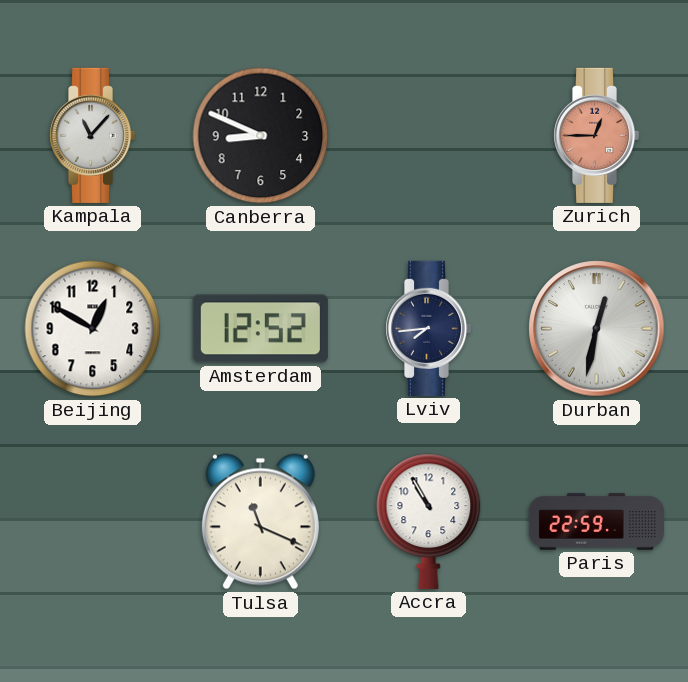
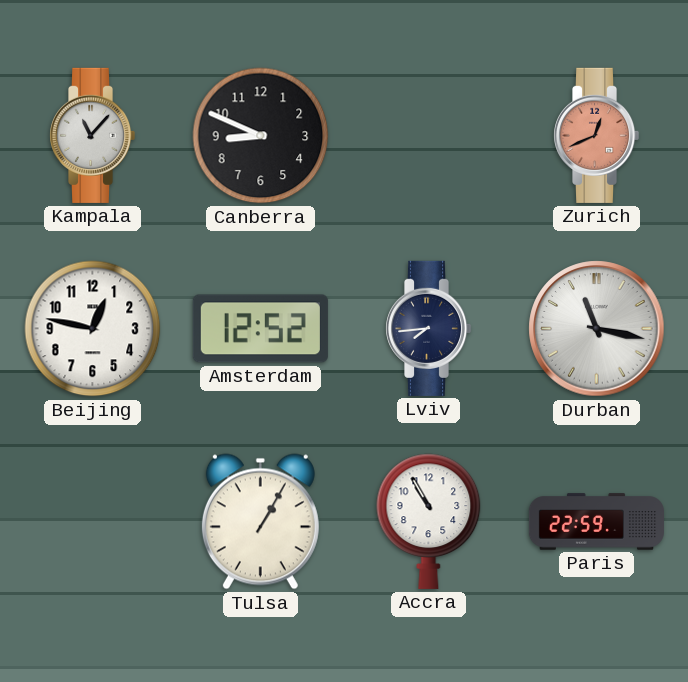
Zurich: 12:45 -> 12:41
Beijing: 12:50 -> 12:47
Durban: 12:32 -> 11:17
Tulsa: 11:19 -> 1:05
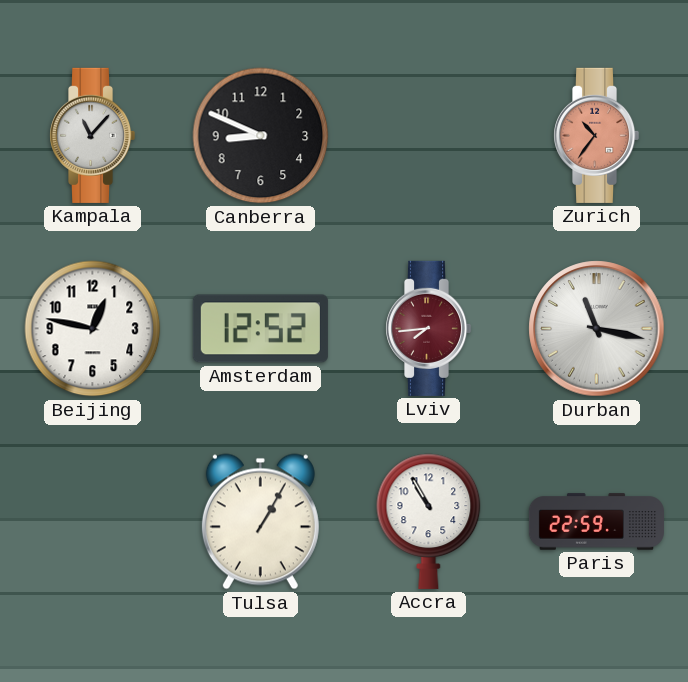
Zurich: 12:41 -> 10:36
Lviv dial: navy -> burgundy
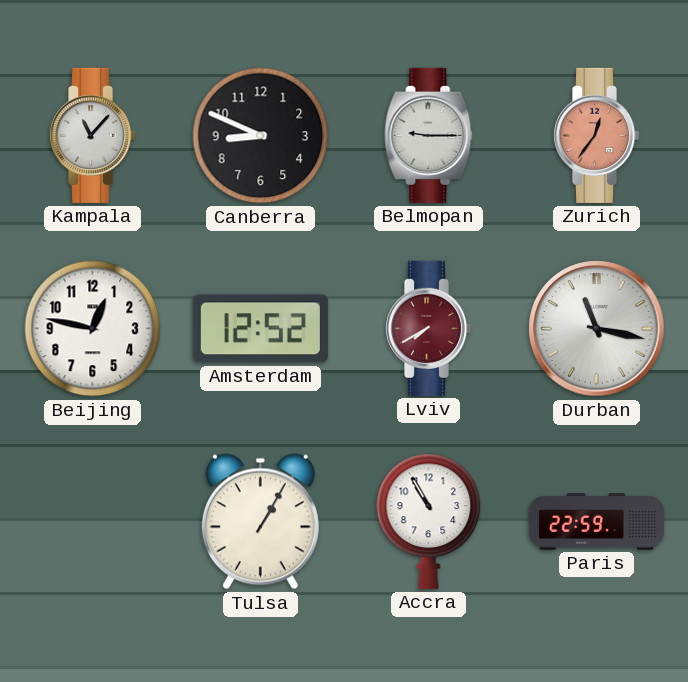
Belmopan: none -> 9:15
Zurich: 10:36 -> 12:36
Lviv: 7:44 -> 7:40
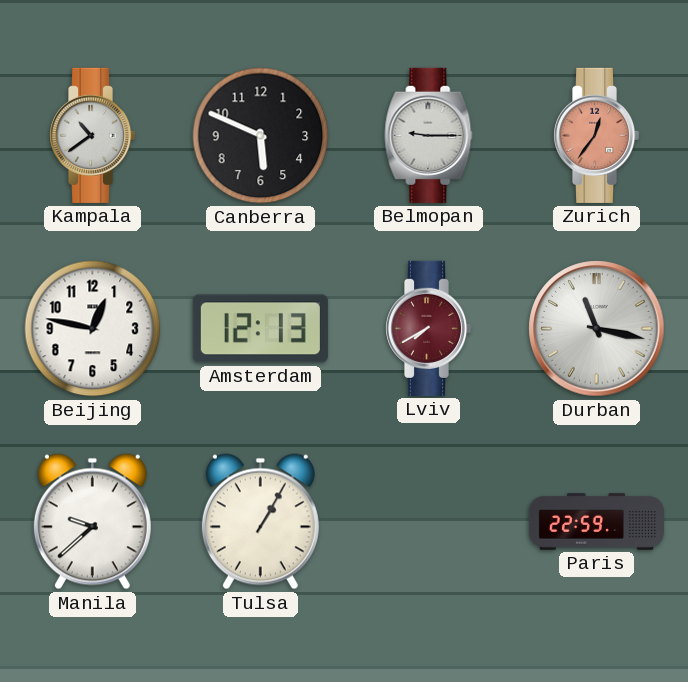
Kampala: 11:07 -> 10:39
Canberra: 8:49 -> 5:49
Amsterdam: 12:52 -> 12:13
Manila: none -> 9:38
Accra: 10:55 -> none
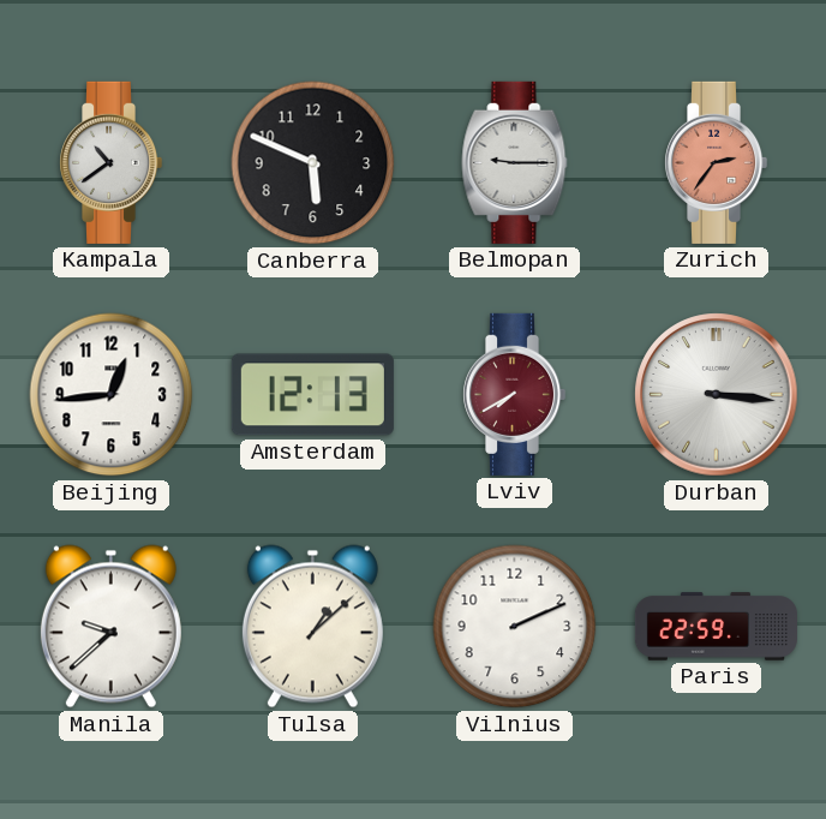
Zurich: 12:36 -> 2:36
Beijing: 12:47 -> 12:44
Durban: 11:17 -> 3:16
Tulsa: 1:05 -> 1:08
Vilnius: none -> 2:11
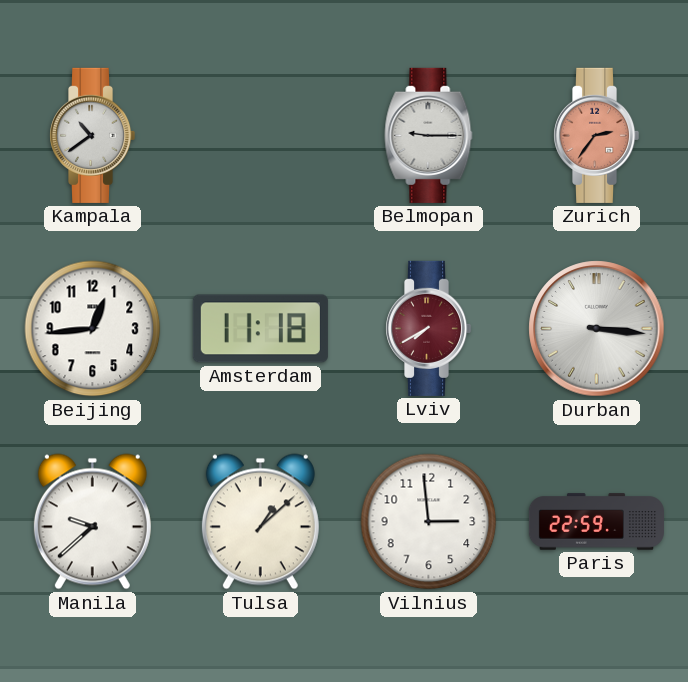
Canberra: 5:49 -> none
Amsterdam: 12:13 -> 11:18
Vilnius: 2:11 -> 2:59
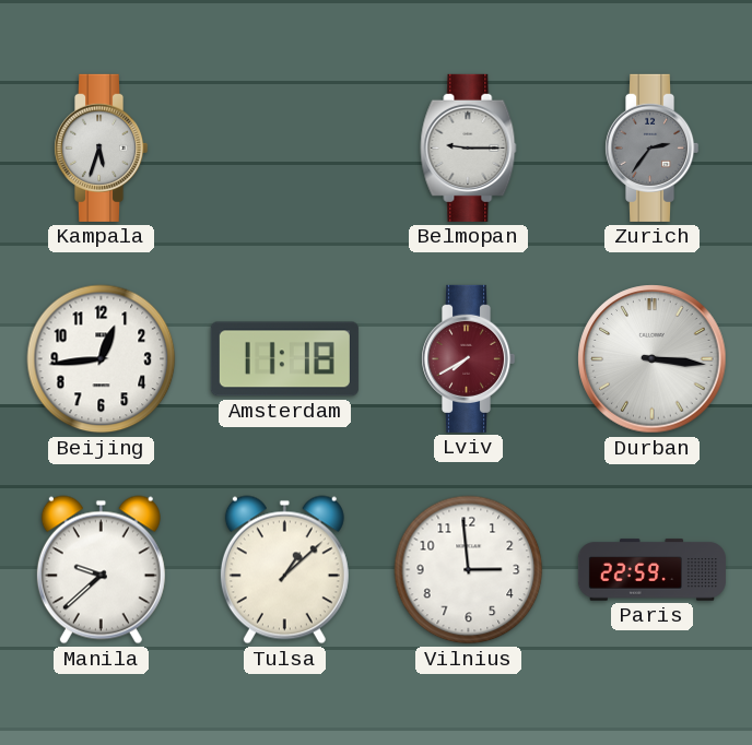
Kampala: 10:39 -> 5:33
Zurich dial: salmon -> grey
